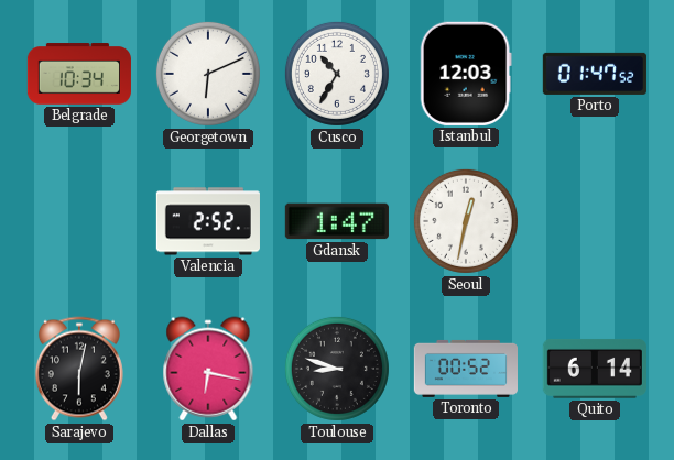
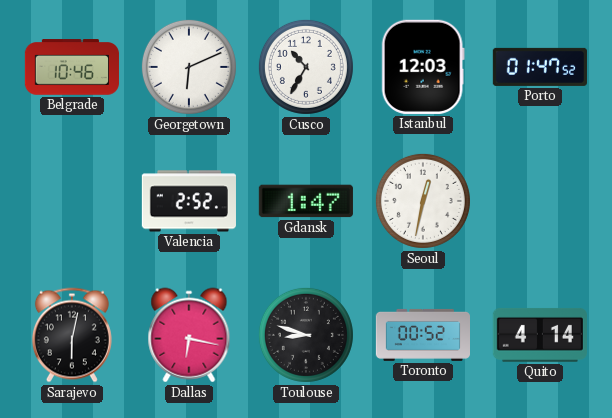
Belgrade: 10:34 -> 10:46
Quito: 6:14 -> 4:14
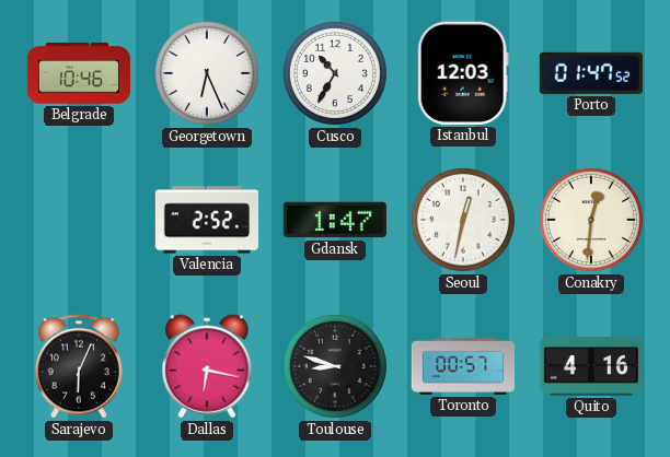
Georgetown: 6:11 -> 6:26
Conakry: none -> 12:31
Sarajevo: 6:02 -> 6:04
Toronto: 00:52 -> 00:57
Quito: 4:14 -> 4:16
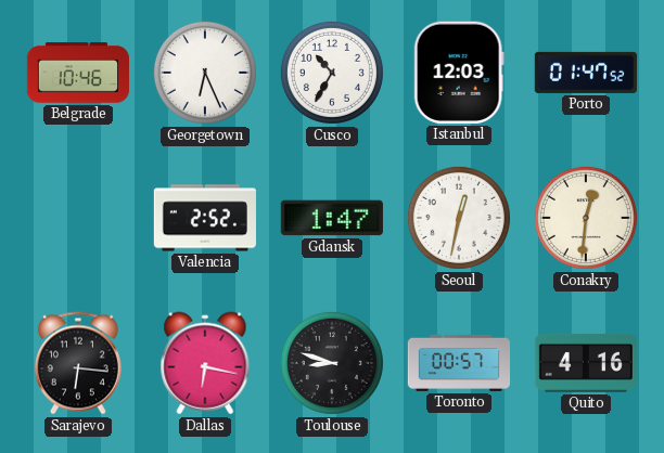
Sarajevo: 6:04 -> 6:16
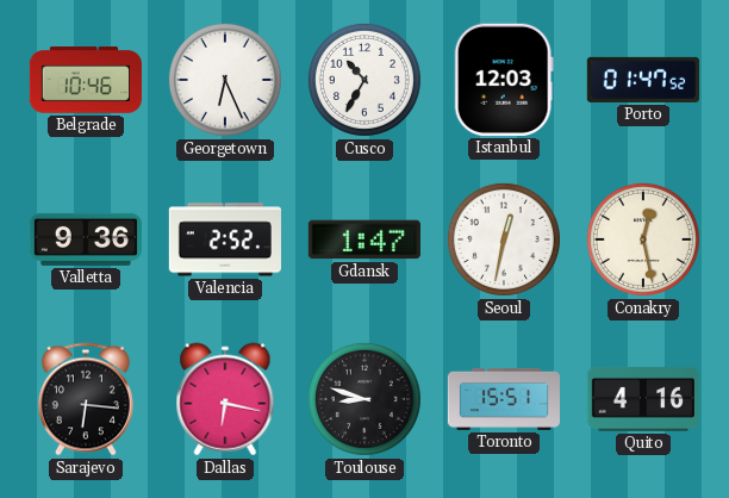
Valletta: none -> 9:36
Conakry: 12:31 -> 12:28
Toronto: 00:57 -> 15:51
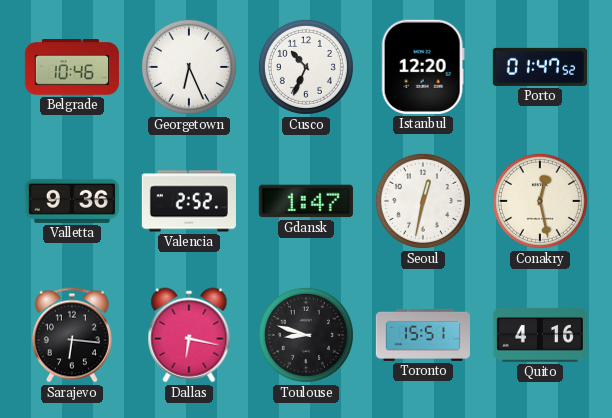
Cusco: 10:35 -> 10:34
Istanbul: 12:03 -> 12:20
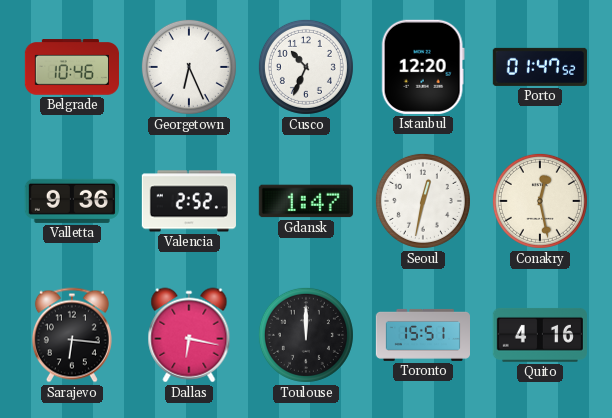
Toulouse: 8:48 -> 12:00
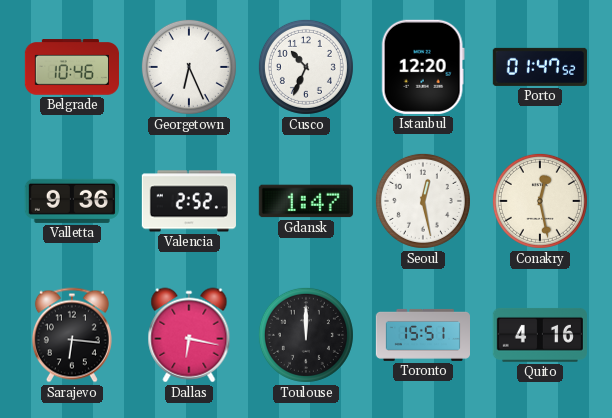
Seoul: 12:32 -> 12:28
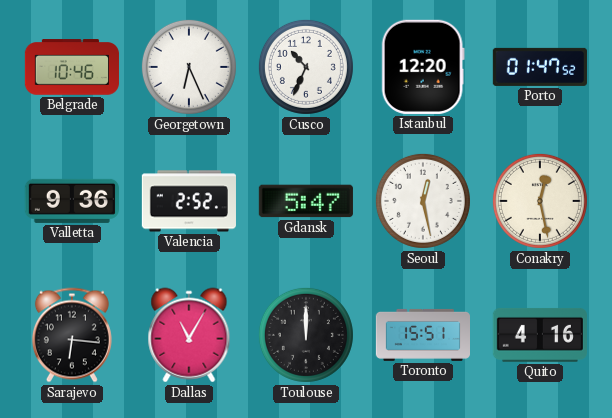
Gdansk: 1:47 -> 5:47
Dallas: 6:17 -> 11:05
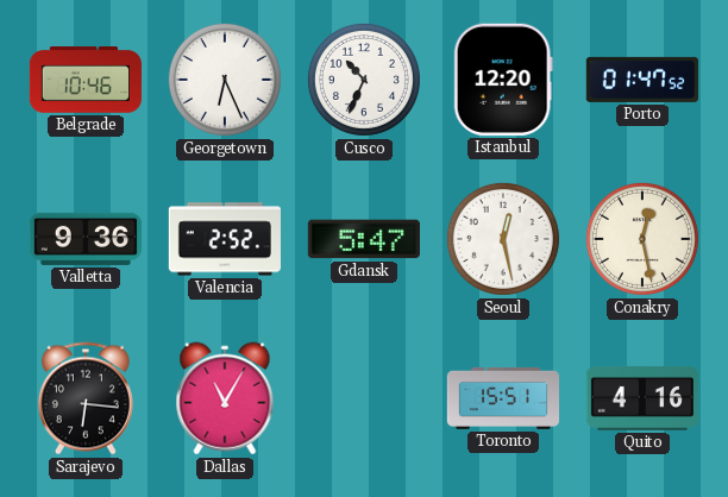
Toulouse: 12:00 -> none
